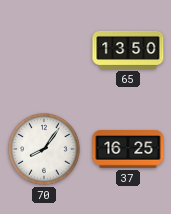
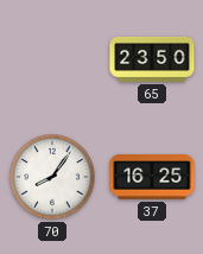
65: 13:50 -> 23:50
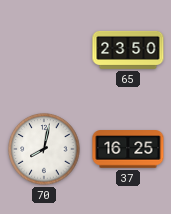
70: 8:06 -> 8:02
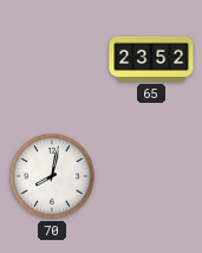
65: 23:50 -> 23:52
37: 16:25 -> none
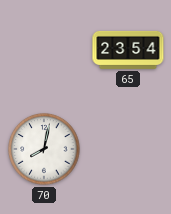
65: 23:52 -> 23:54
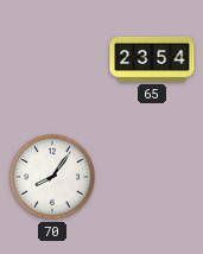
70: 8:02 -> 8:06
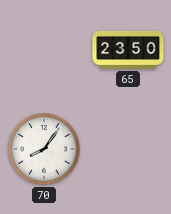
65: 23:54 -> 23:50
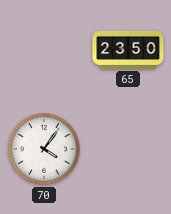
70: 8:06 -> 4:06
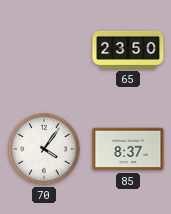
85: none -> 8:37
